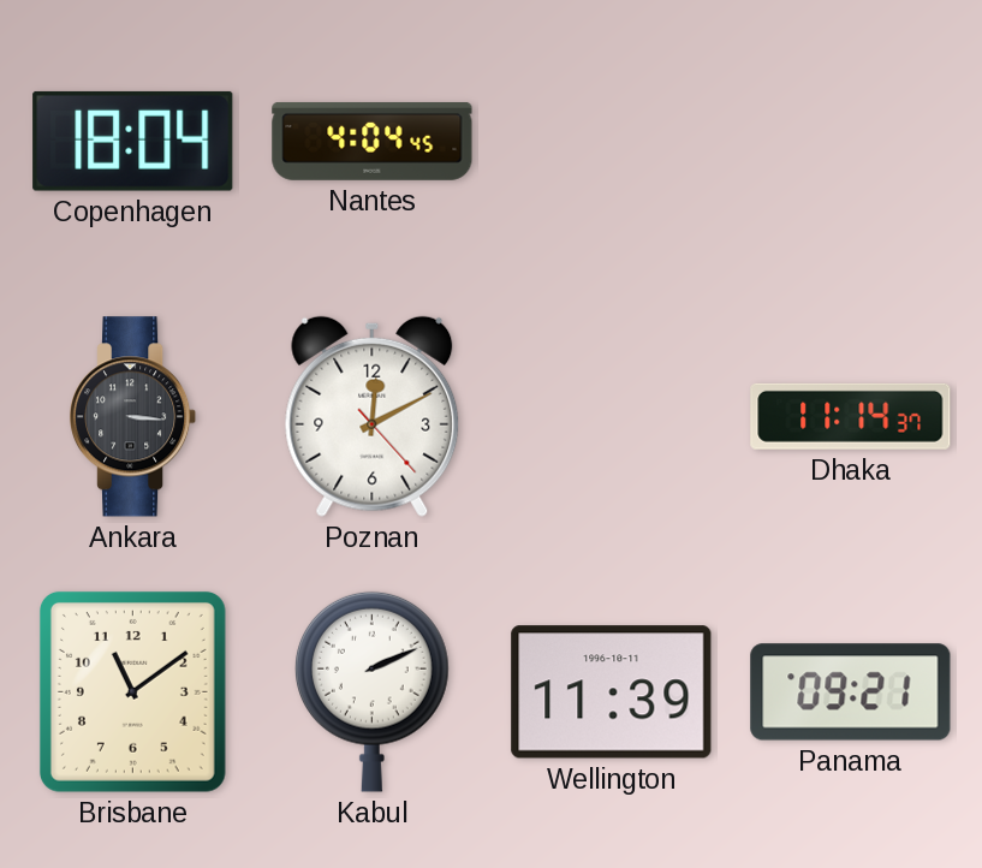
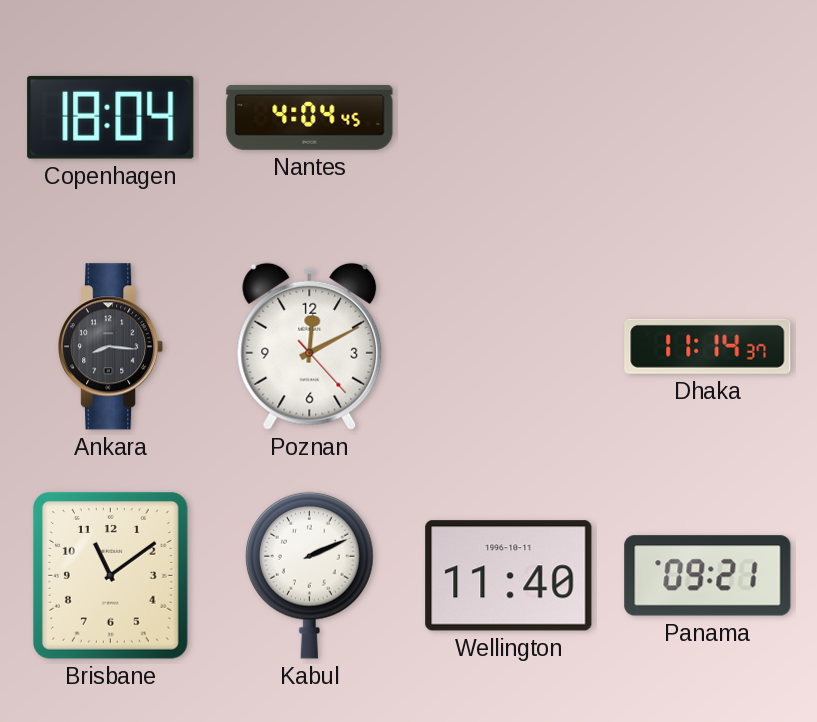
Ankara: 3:16 -> 8:16
Wellington: 11:39 -> 11:40
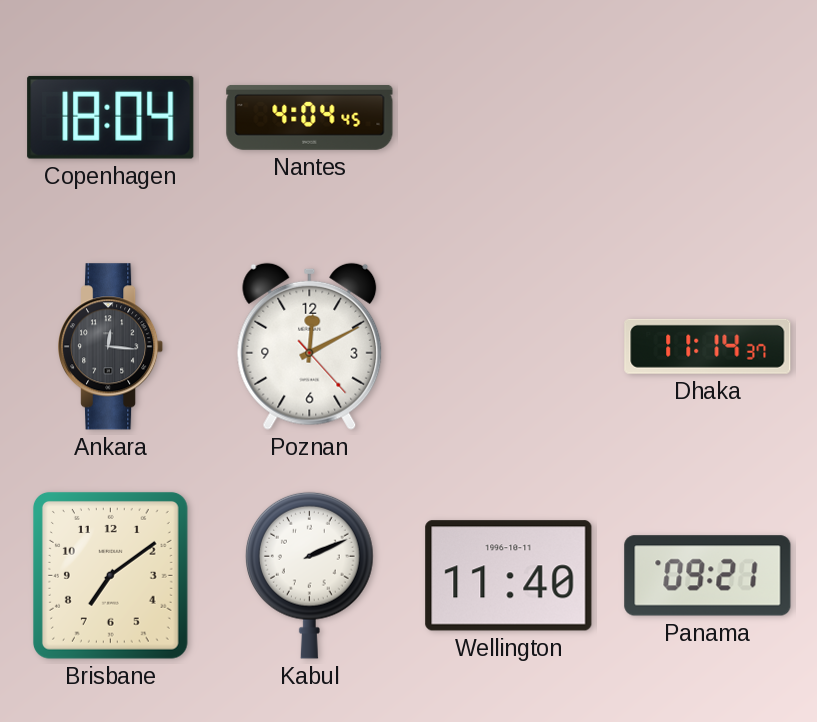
Ankara: 8:16 -> 12:16
Brisbane: 11:09 -> 7:09
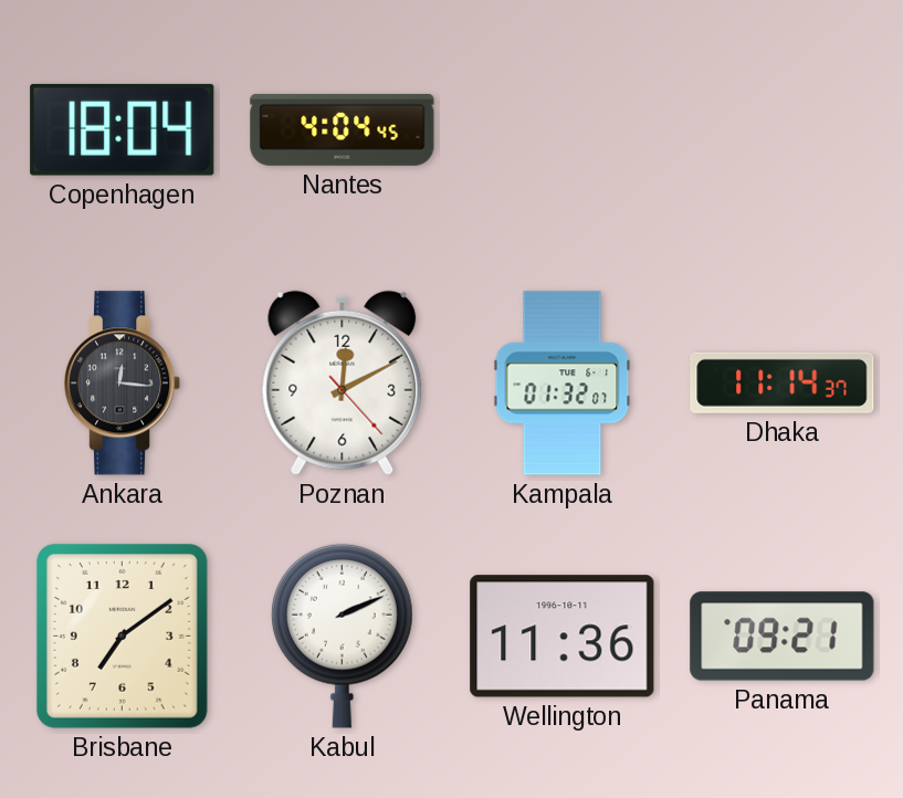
Kampala: none -> 01:32
Wellington: 11:40 -> 11:36
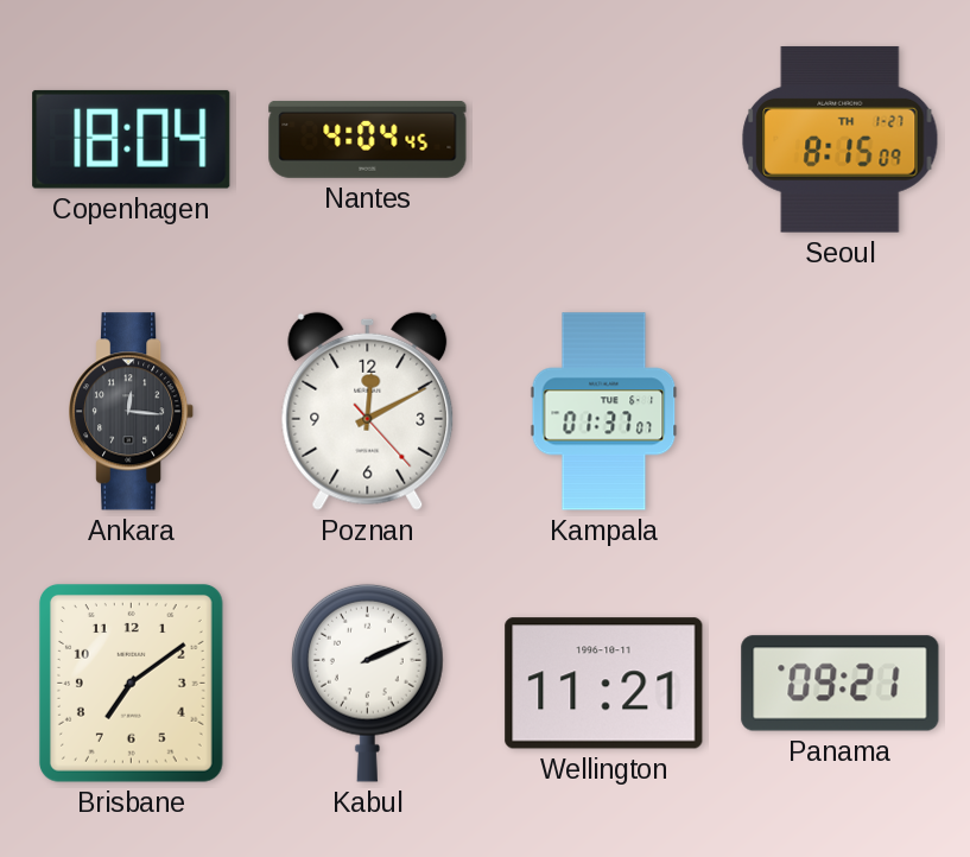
Seoul: none -> 8:15
Kampala: 01:32 -> 01:37
Dhaka: 11:14 -> none
Wellington: 11:36 -> 11:21
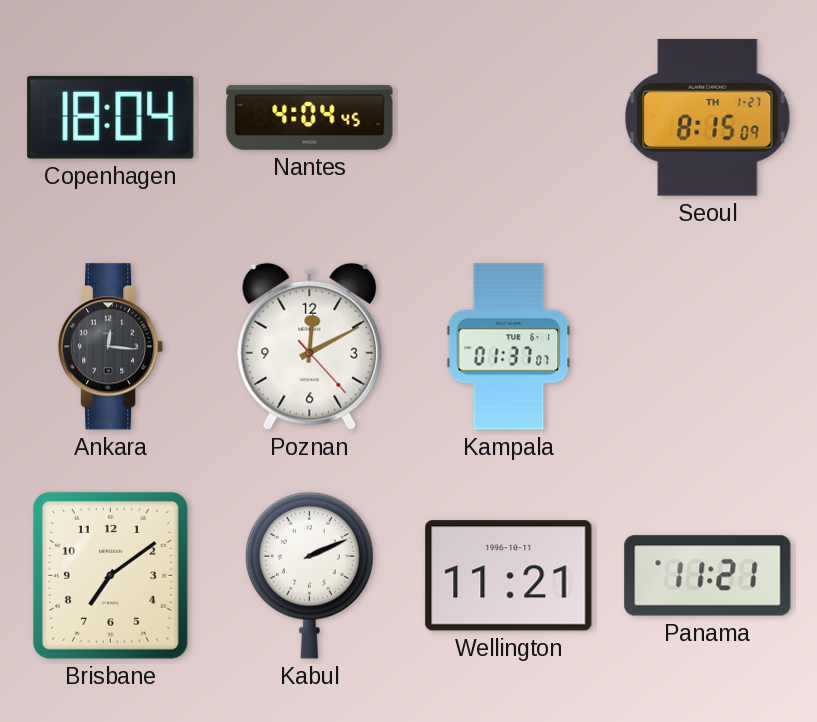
Panama: 09:21 -> 11:21
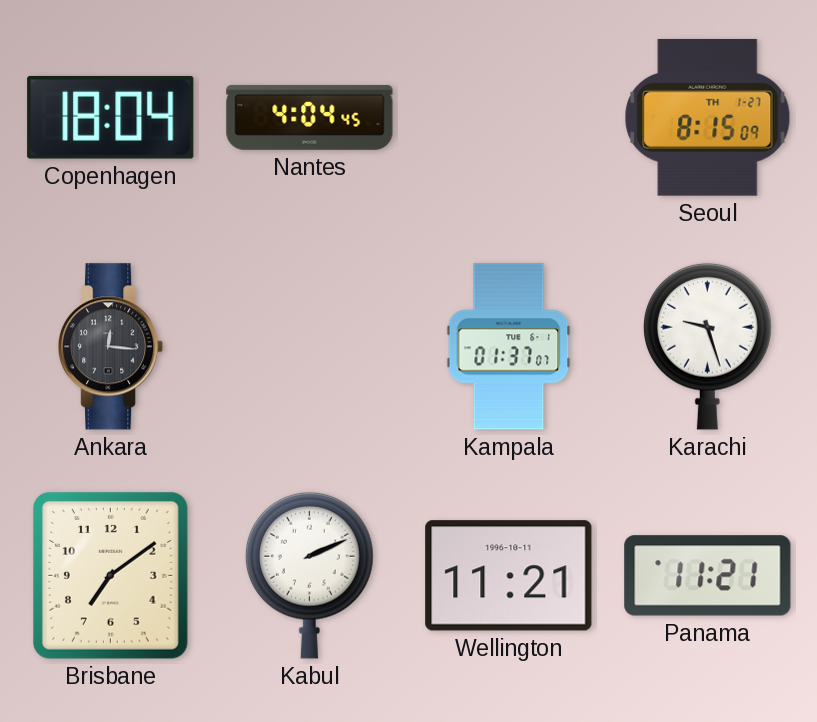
Poznan: 12:10 -> none
Karachi: none -> 9:27
